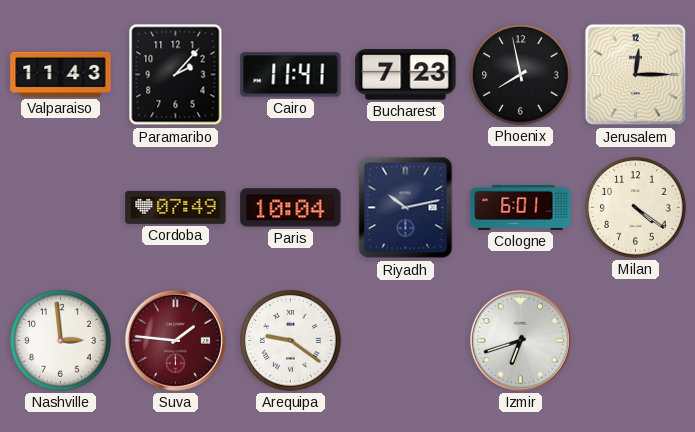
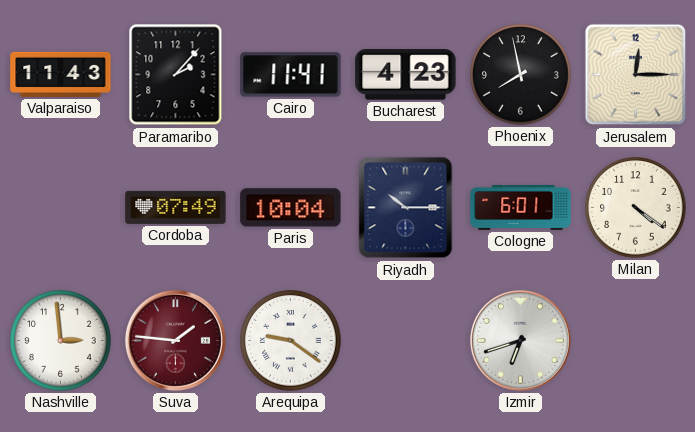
Bucharest: 7:23 -> 4:23
Riyadh: 10:13 -> 10:15
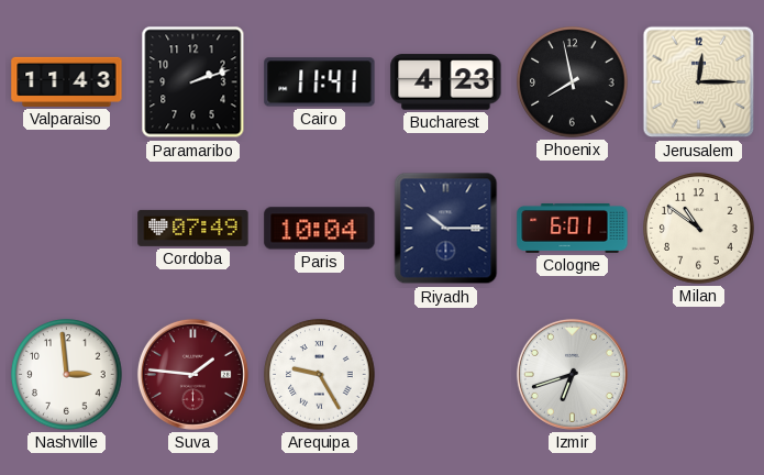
Paramaribo: 2:07 -> 2:12
Milan: 4:21 -> 10:51
Arequipa: 9:21 -> 9:25
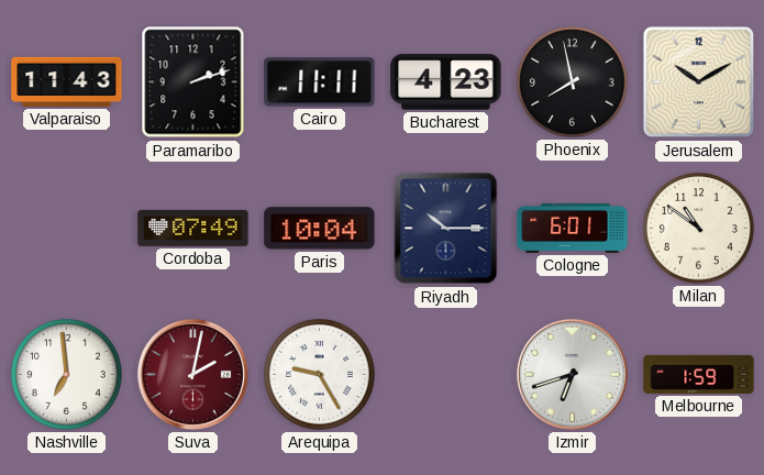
Cairo: 11:41 -> 11:11
Jerusalem: 12:15 -> 10:10
Nashville: 2:59 -> 6:59
Suva: 1:46 -> 2:02
Melbourne: none -> 1:59
